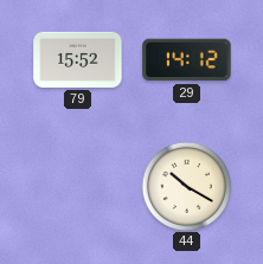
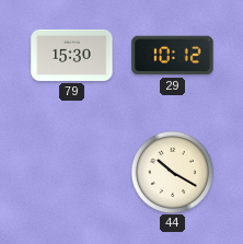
79: 15:52 -> 15:30
29: 14:12 -> 10:12
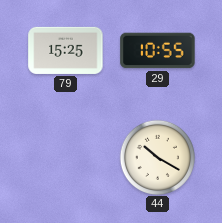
79: 15:30 -> 15:25
29: 10:12 -> 10:55
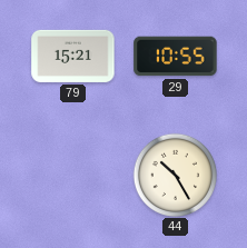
79: 15:25 -> 15:21
44: 10:20 -> 10:25
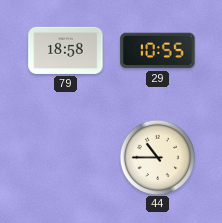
79: 15:21 -> 18:58
44: 10:25 -> 10:45
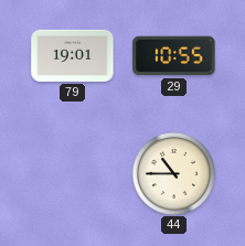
79: 18:58 -> 19:01
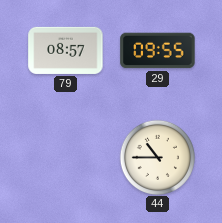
79: 19:01 -> 08:57
29: 10:55 -> 09:55
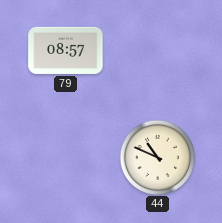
29: 09:55 -> none
44: 10:45 -> 10:49
